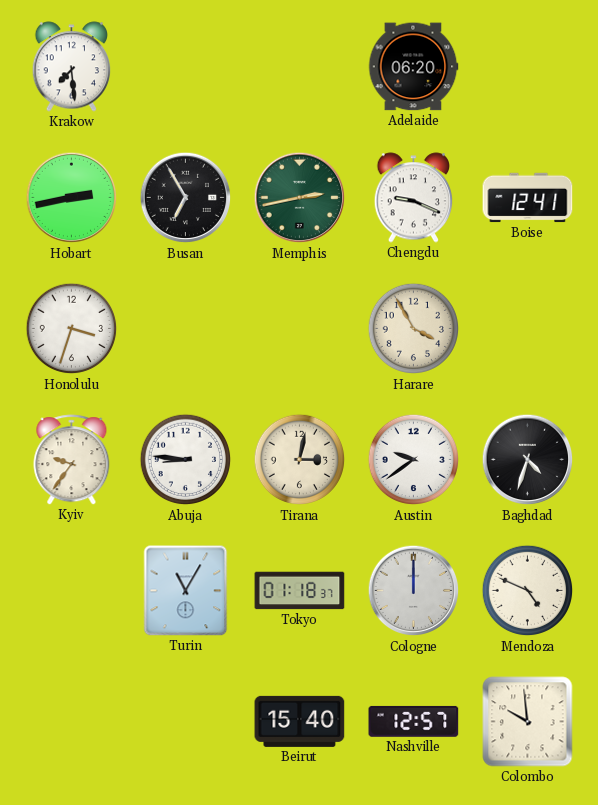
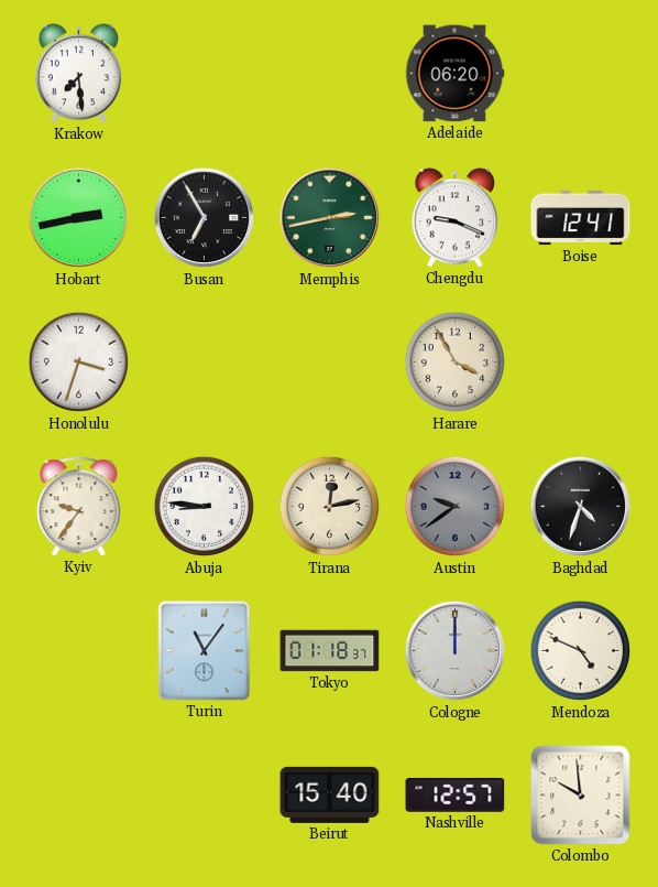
Tirana: 3:02 -> 12:13
Austin dial: white -> grey
Turin: 11:05 -> 11:06
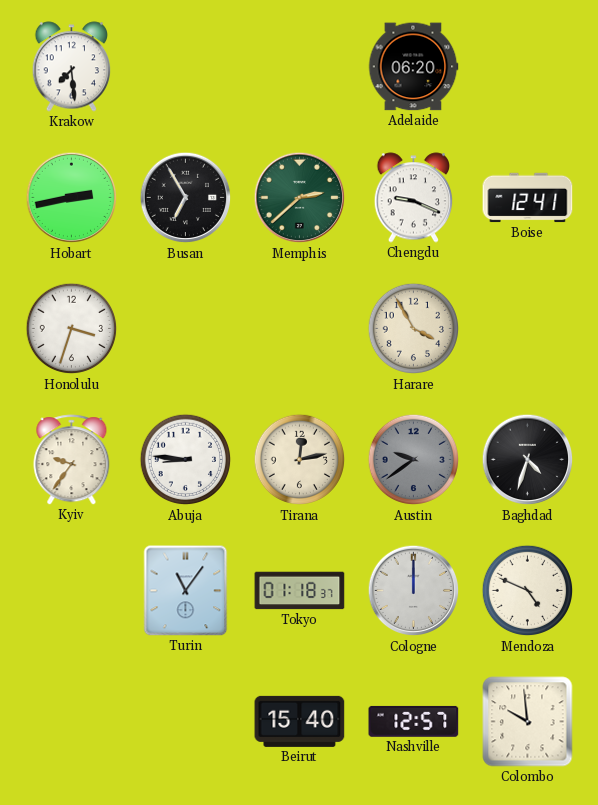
Memphis: 2:43 -> 2:38
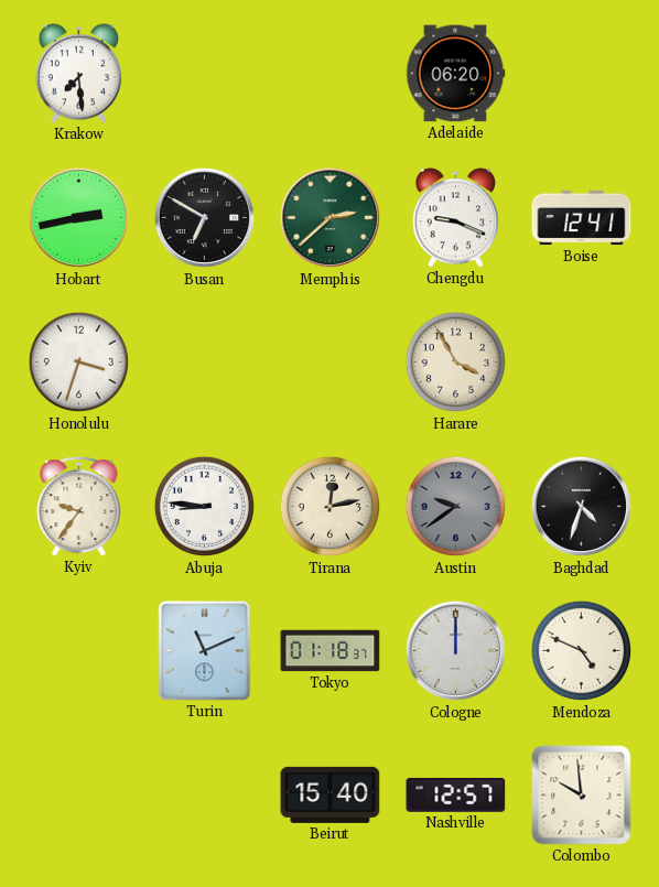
Busan: 6:55 -> 6:50
Turin: 11:06 -> 11:11
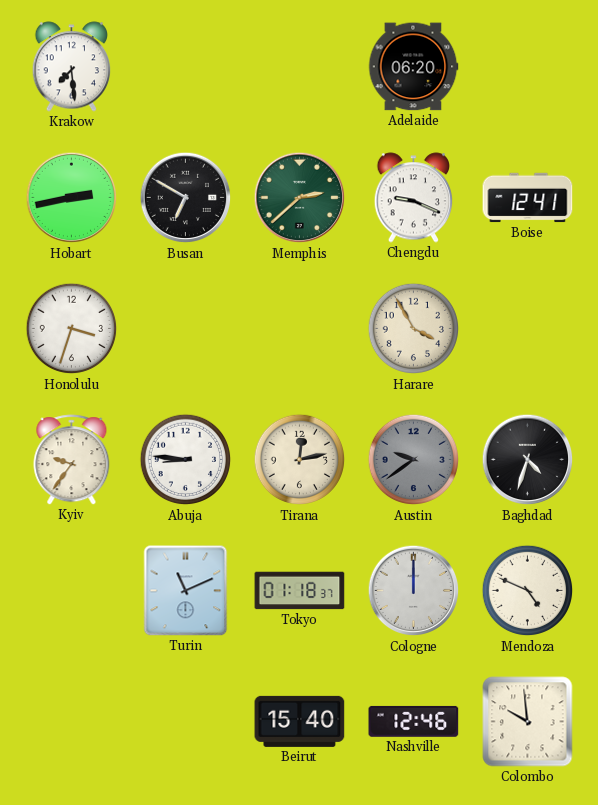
Nashville: 12:57 -> 12:46
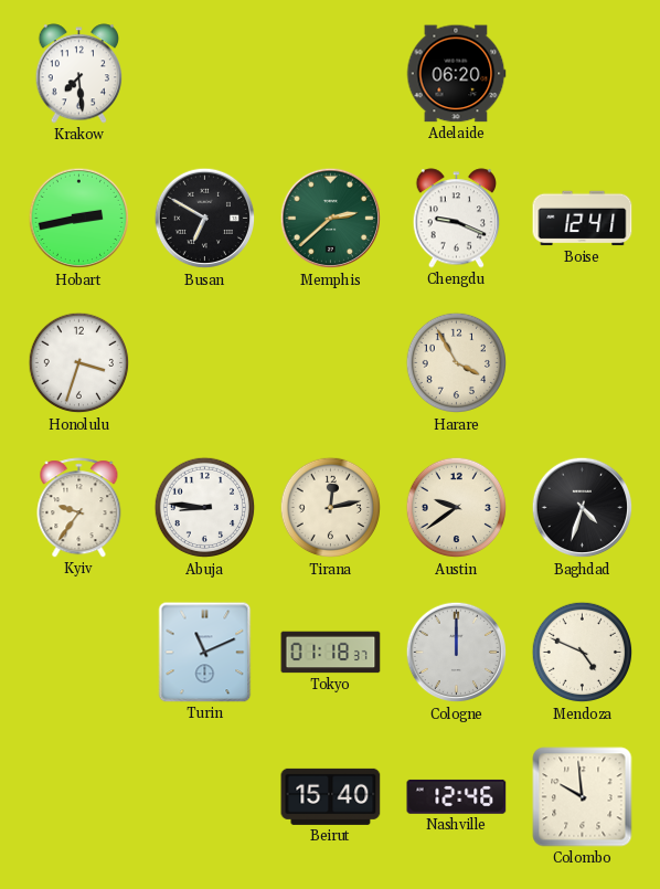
Austin dial: grey -> cream
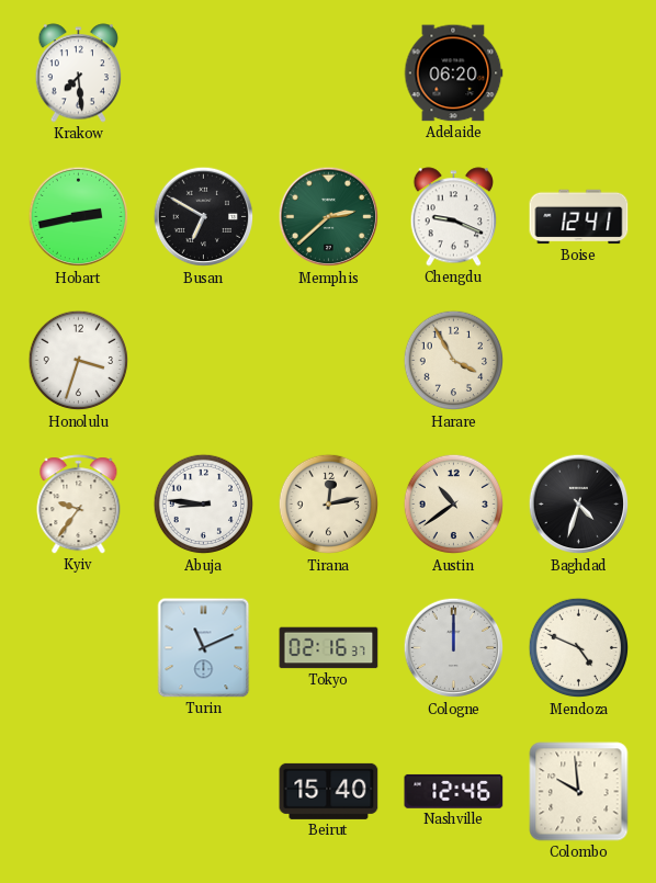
Austin: 9:39 -> 10:39
Tokyo: 01:18 -> 02:16
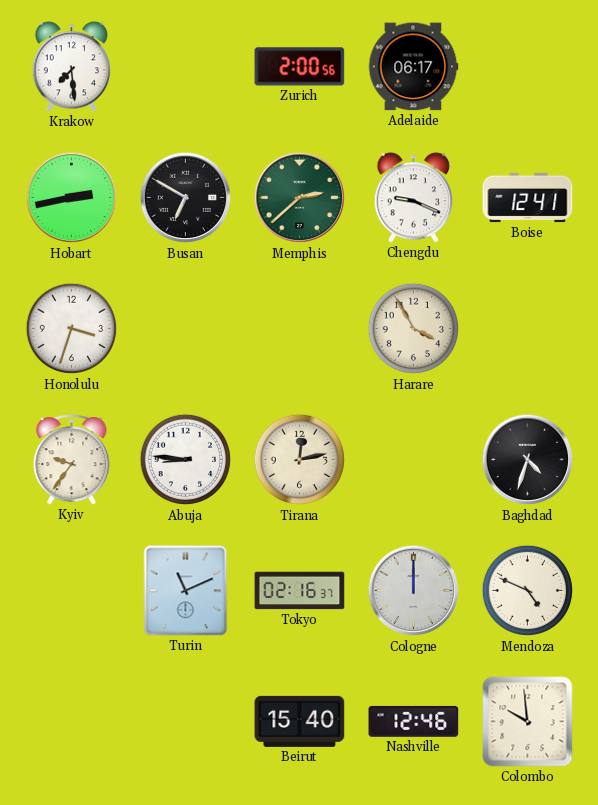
Zurich: none -> 2:00
Adelaide: 06:20 -> 06:17
Austin: 10:39 -> none
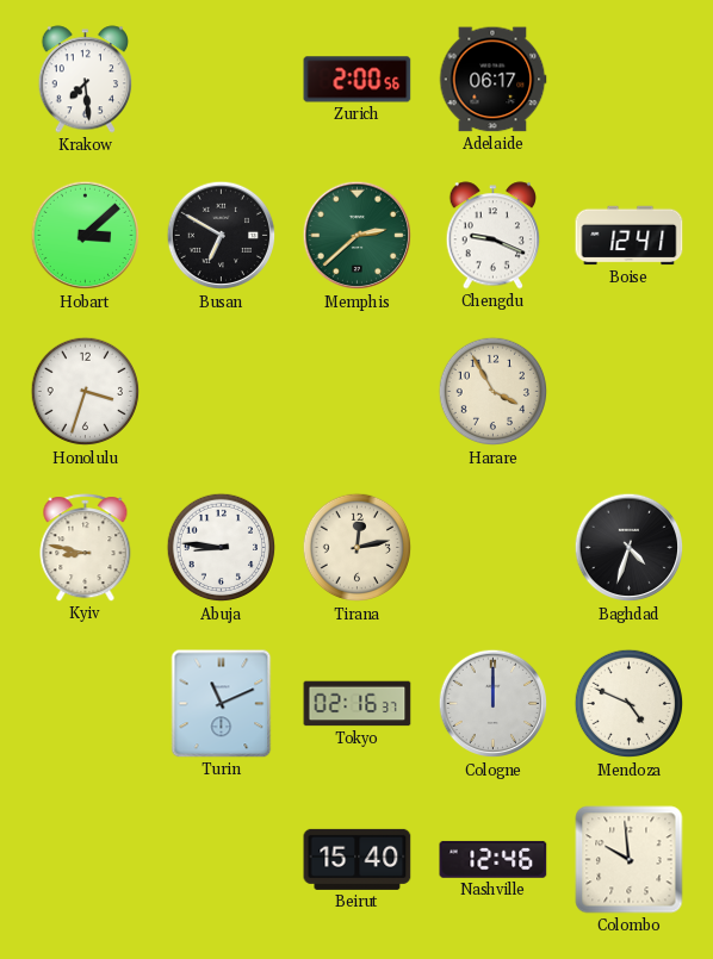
Hobart: 2:43 -> 3:08
Kyiv: 9:36 -> 8:47
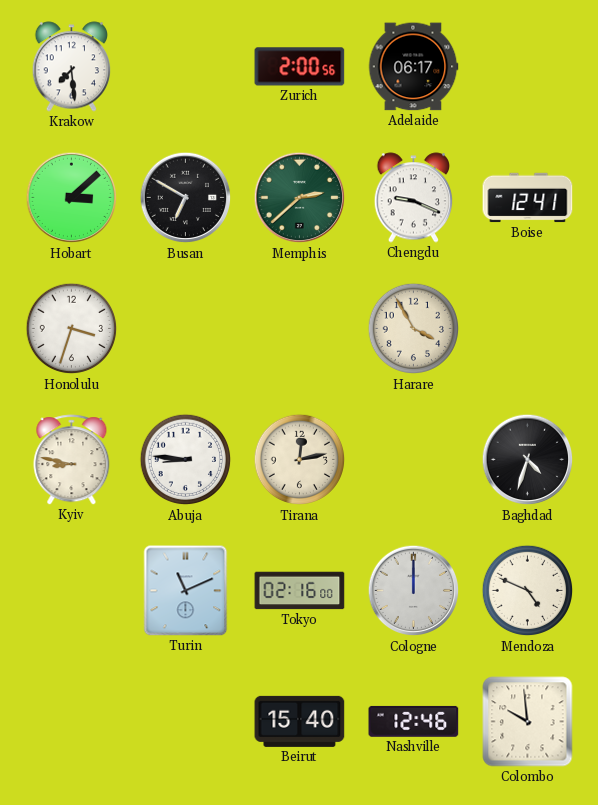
Tokyo: 02:16:37 -> 02:16:00
